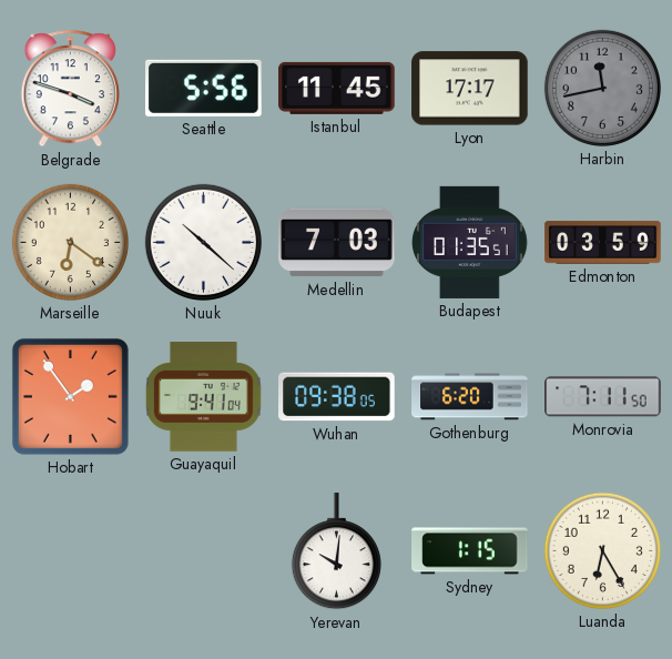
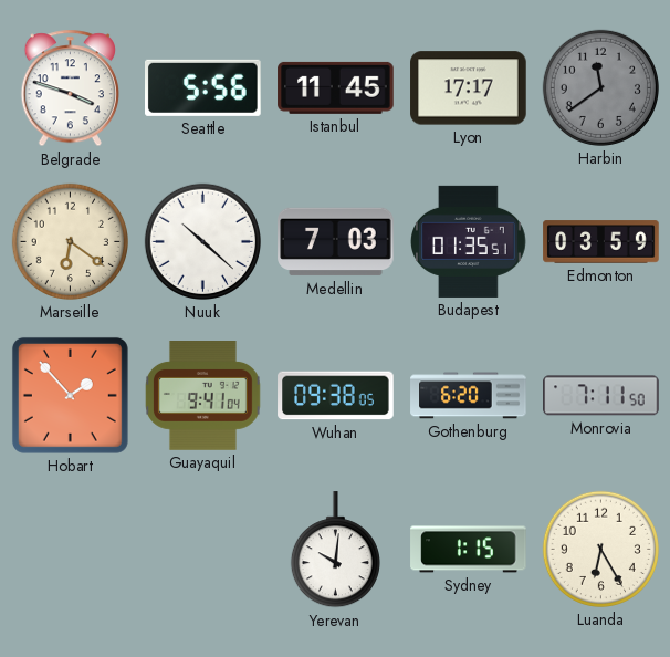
Harbin: 11:43 -> 11:39
Hobart: 1:54 -> 1:53
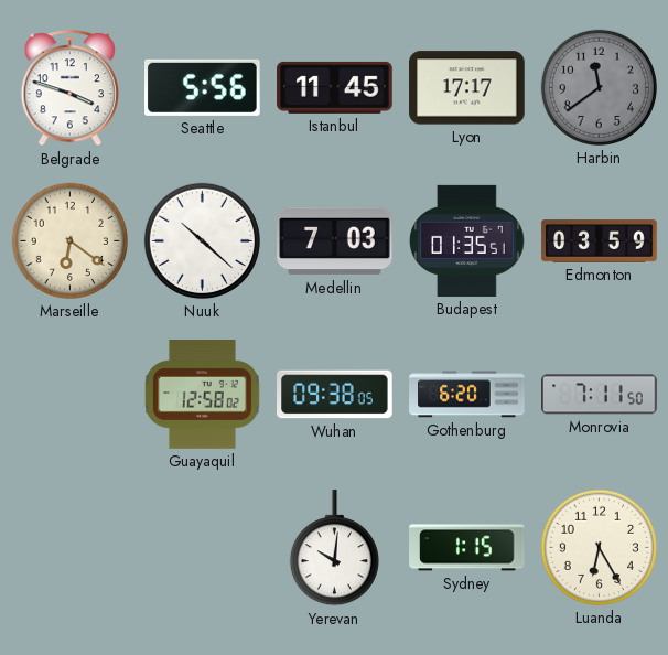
Hobart: 1:53 -> none
Guayaquil: 9:41 -> 12:58
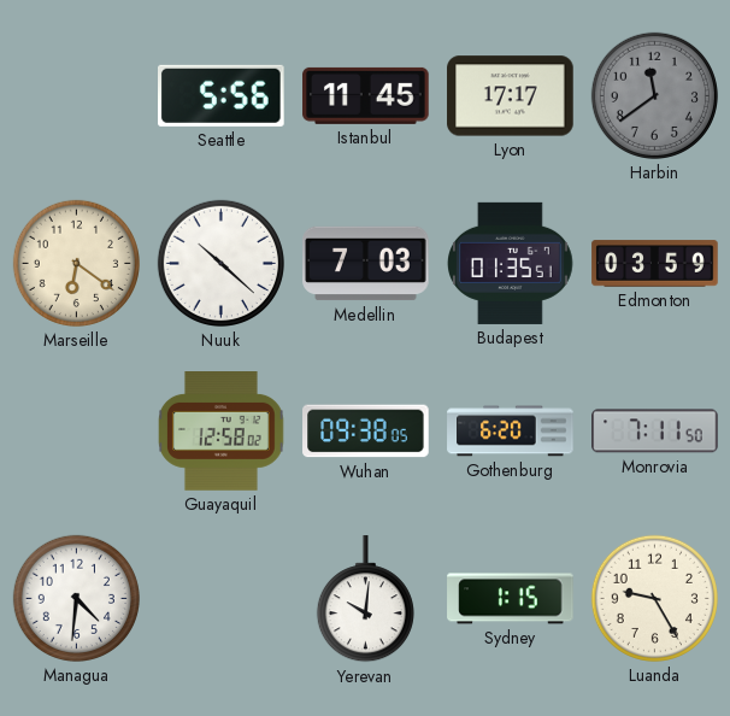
Belgrade: 3:48 -> none
Managua: none -> 4:31
Luanda: 6:25 -> 9:25
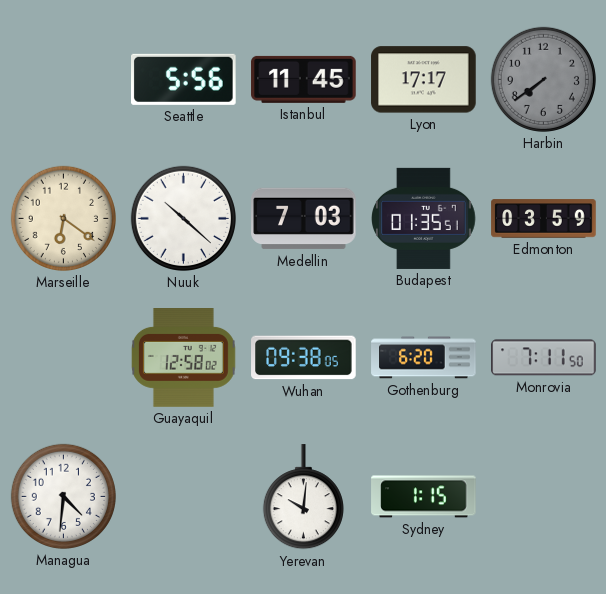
Harbin: 11:39 -> 7:39
Luanda: 9:25 -> none
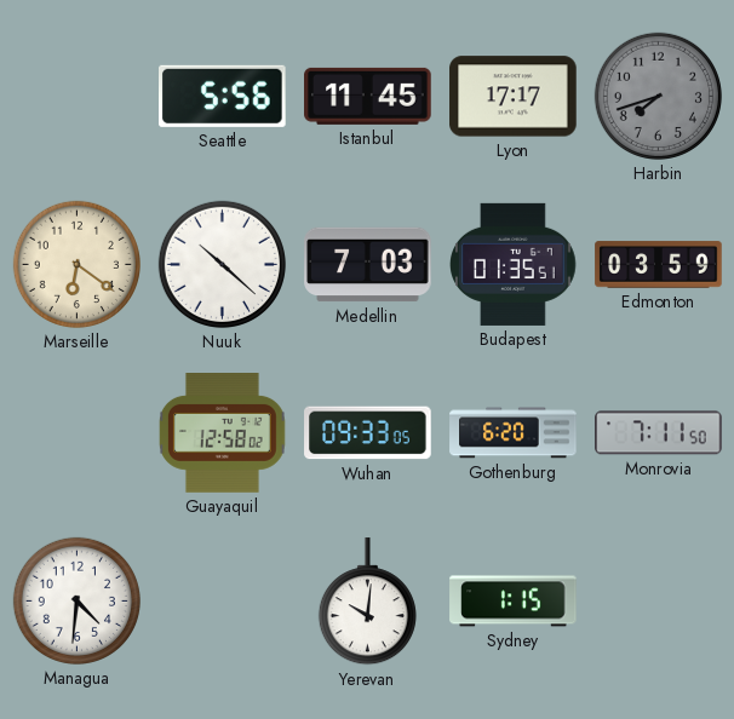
Harbin: 7:39 -> 7:42
Wuhan: 09:38 -> 09:33
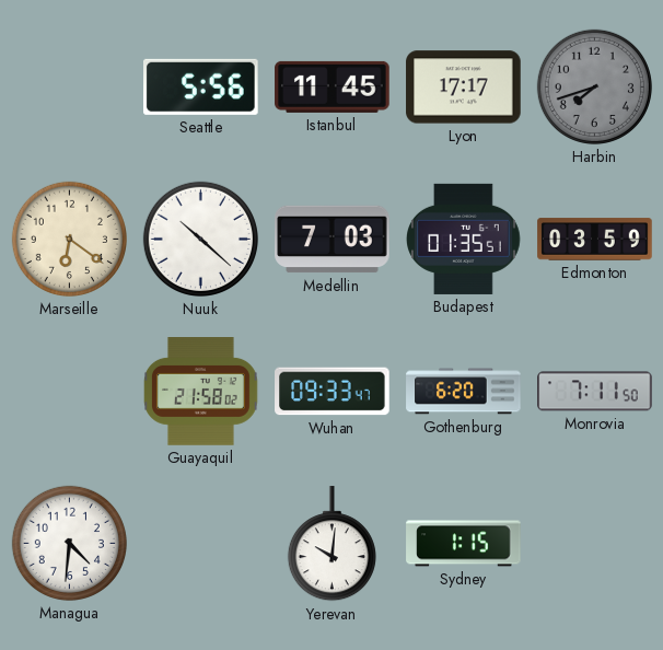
Guayaquil: 12:58 -> 21:58
Wuhan: 09:33:05 -> 09:33:47
